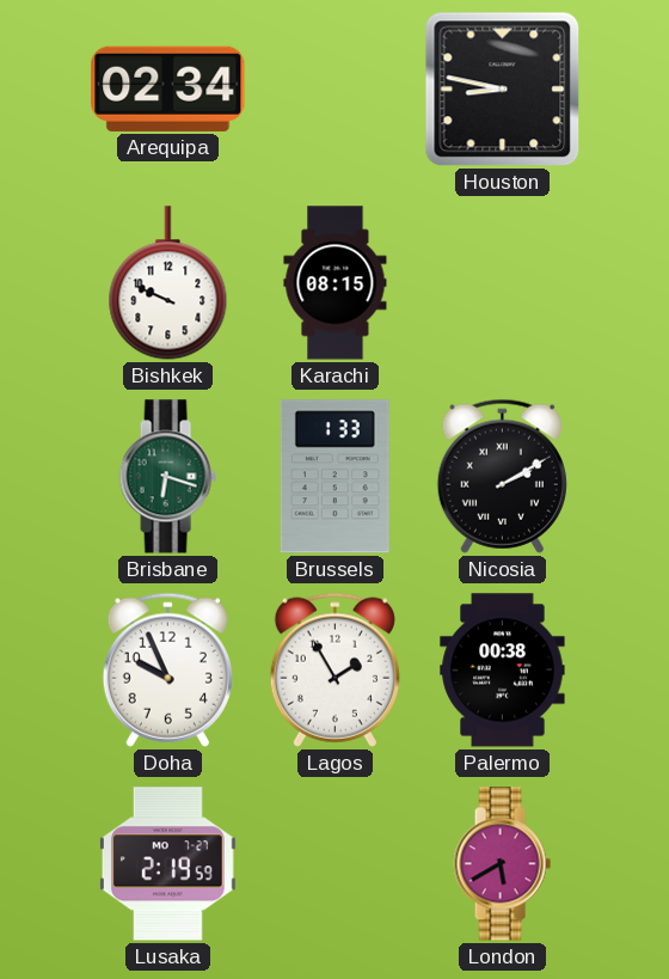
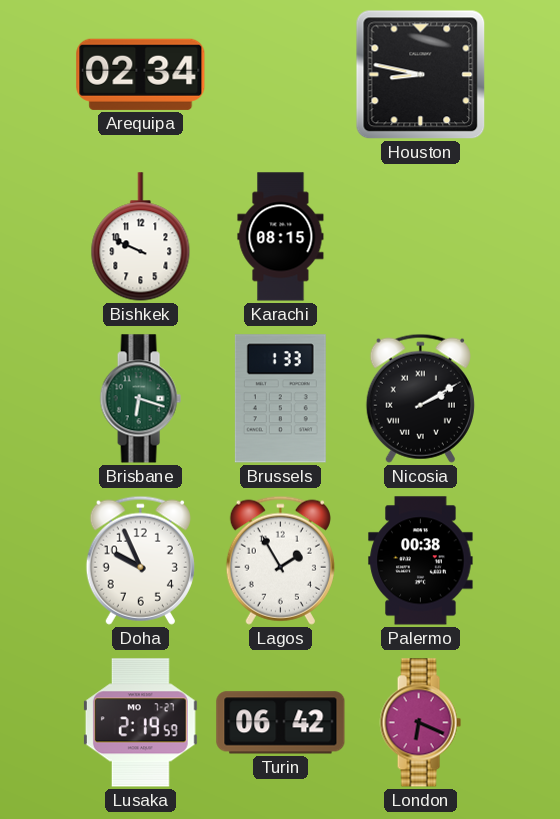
Turin: none -> 06:42
London: 5:40 -> 6:19
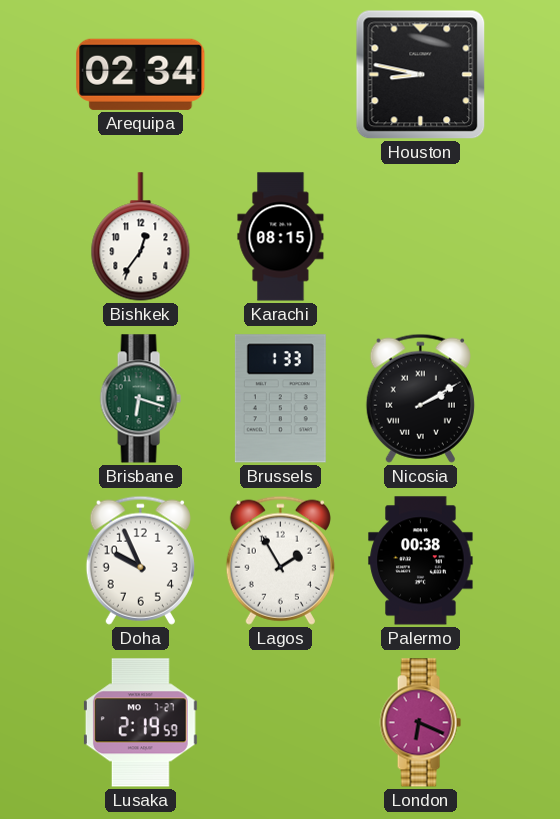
Bishkek: 9:49 -> 12:36
Turin: 06:42 -> none
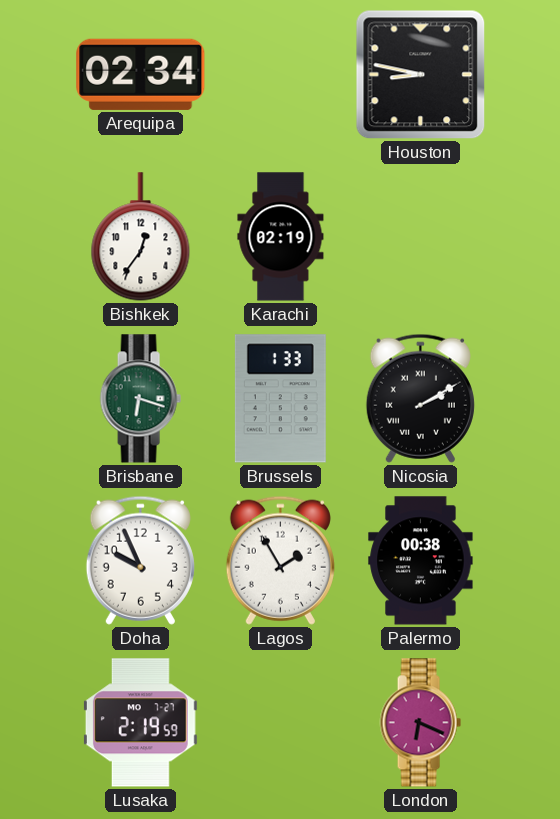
Karachi: 08:15 -> 02:19
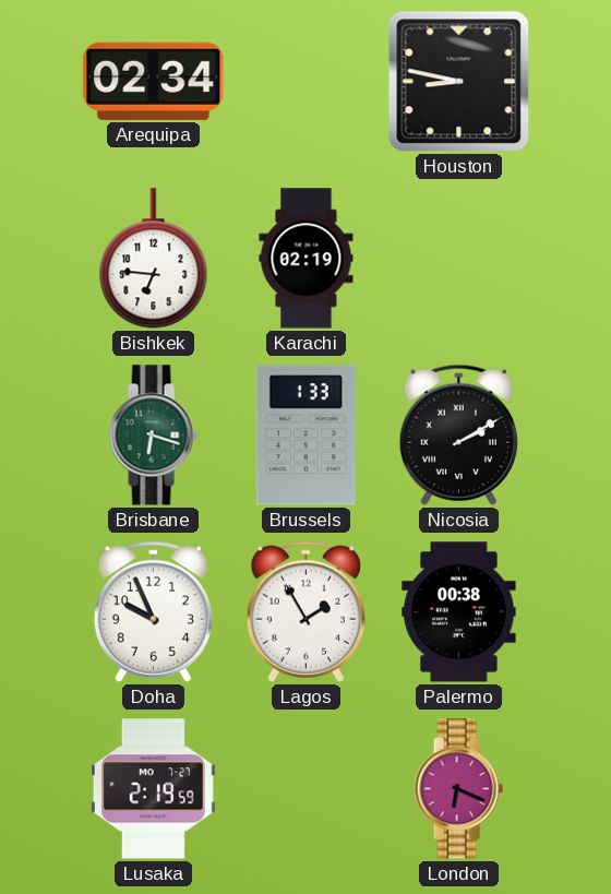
Bishkek: 12:36 -> 6:46
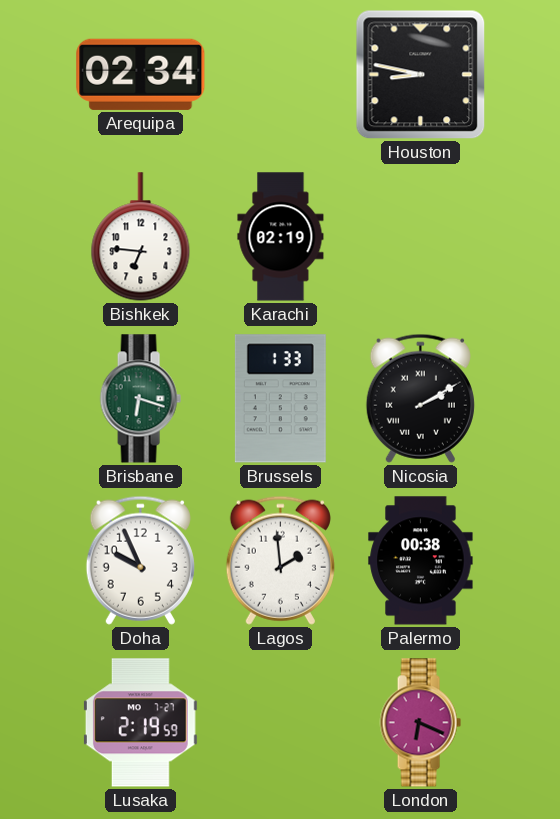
Lagos: 1:55 -> 1:59
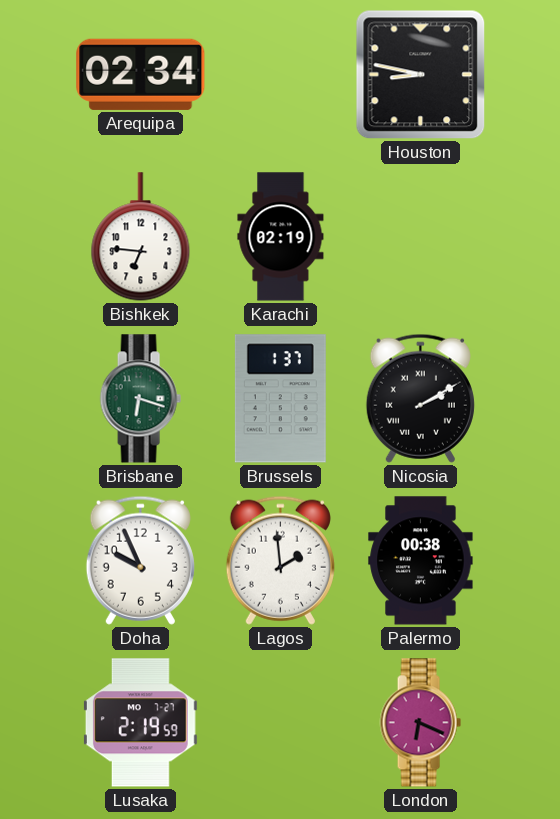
Brussels: 1:33 -> 1:37
